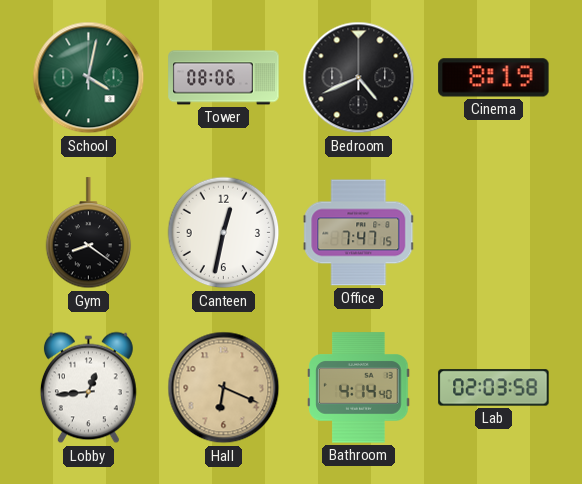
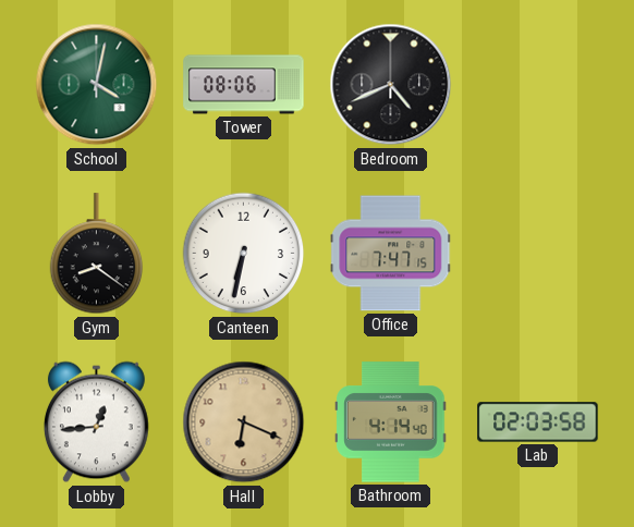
Cinema: 8:19 -> none
Canteen: 12:32 -> 6:32
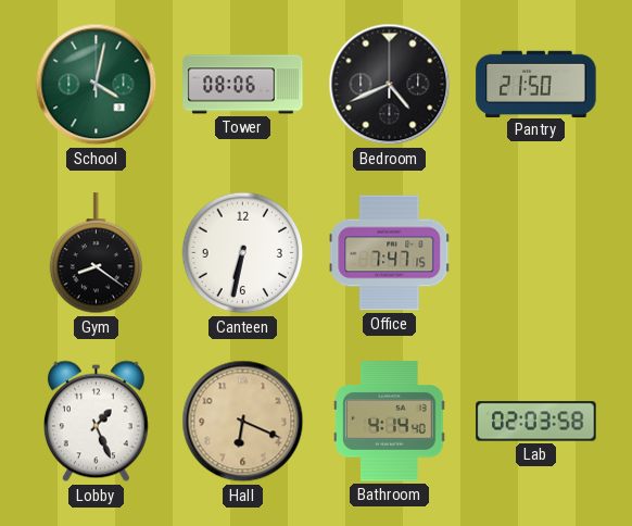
Pantry: none -> 21:50
Lobby: 12:44 -> 1:26
